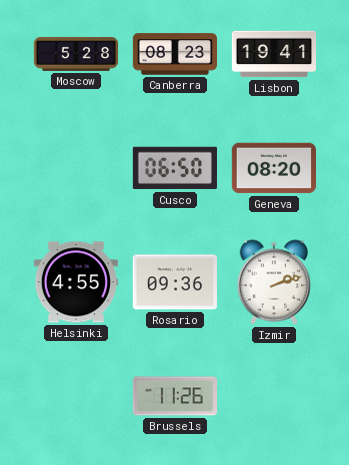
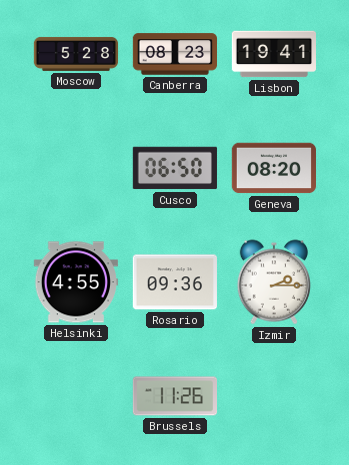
Izmir: 2:12 -> 2:15
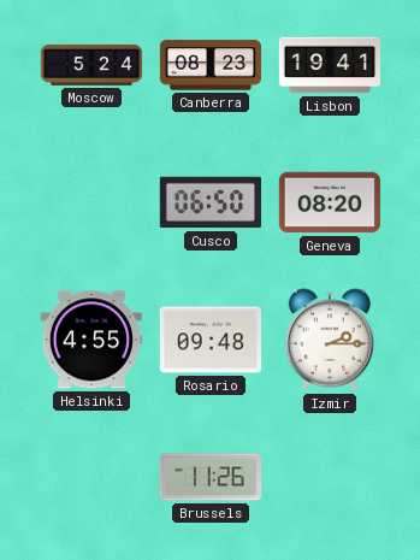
Moscow: 5:28 -> 5:24
Rosario: 09:36 -> 09:48
